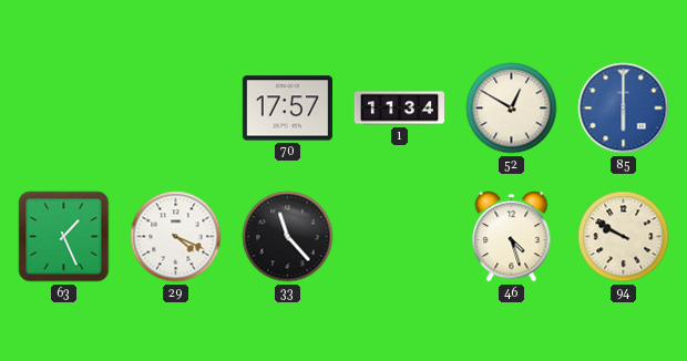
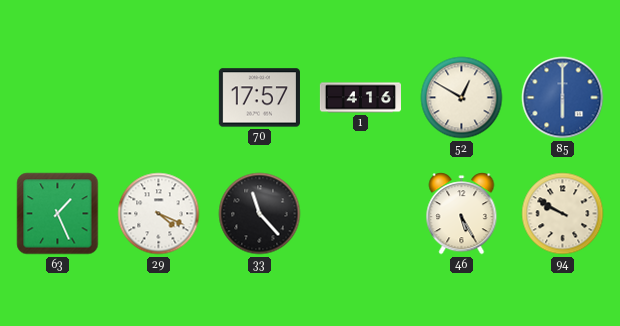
1: 11:34 -> 4:16
46: 4:27 -> 5:25
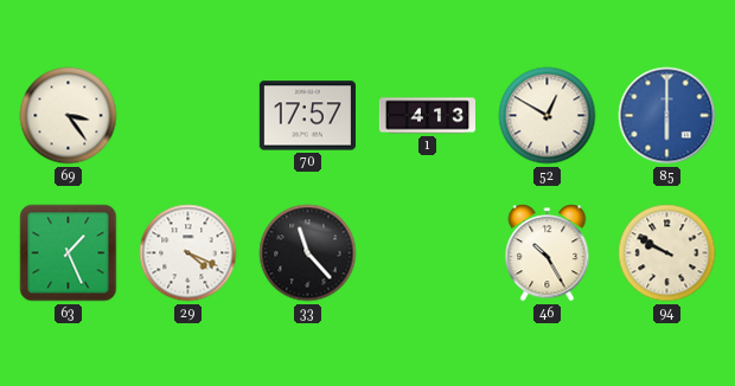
69: none -> 3:24
1: 4:16 -> 4:13
46: 5:25 -> 10:25
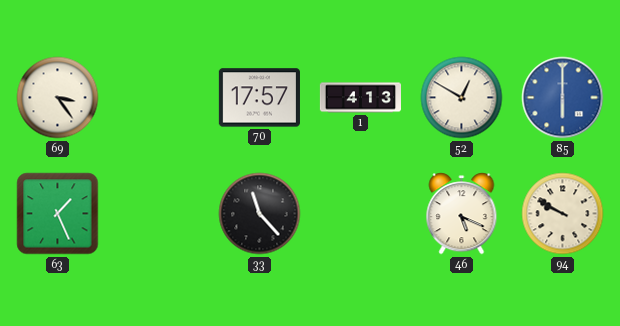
29: 4:19 -> none
46: 10:25 -> 5:19
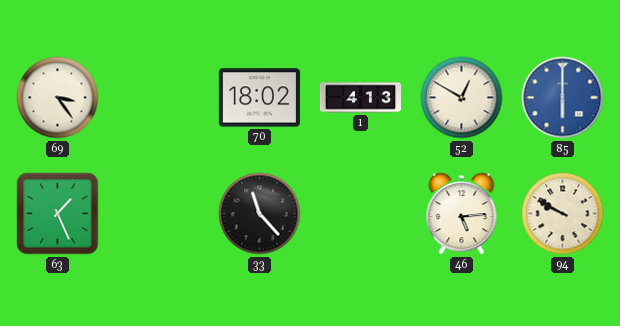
70: 17:57 -> 18:02
46: 5:19 -> 5:14
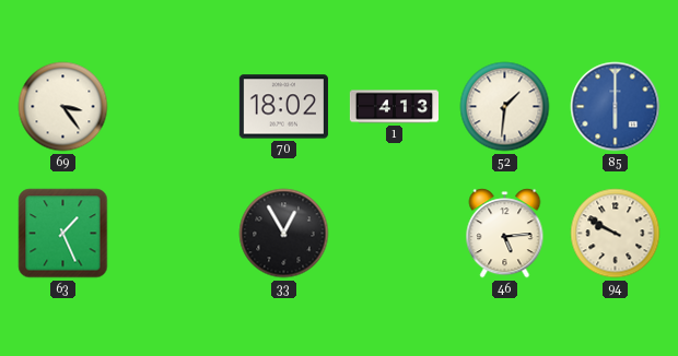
52: 12:50 -> 1:31
33: 11:23 -> 12:55
